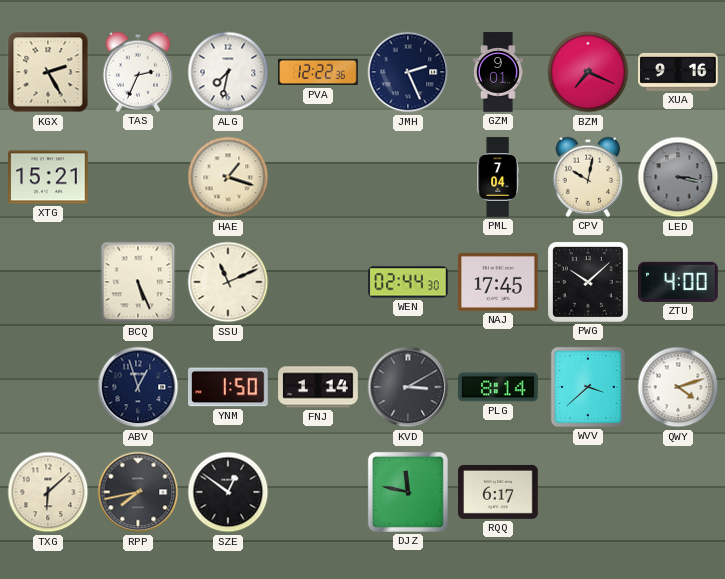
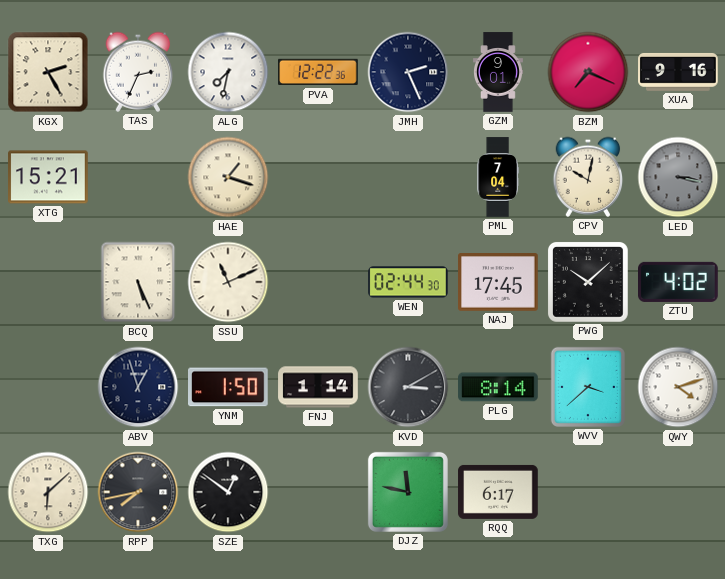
ZTU: 4:00 -> 4:02
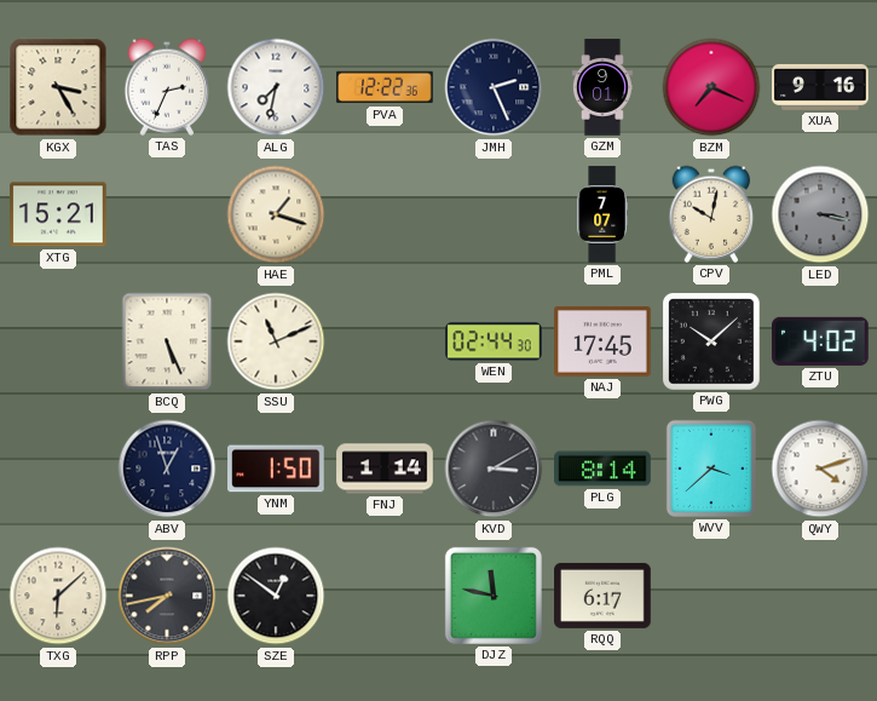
KGX: 2:25 -> 3:25
PML: 7:04 -> 7:07
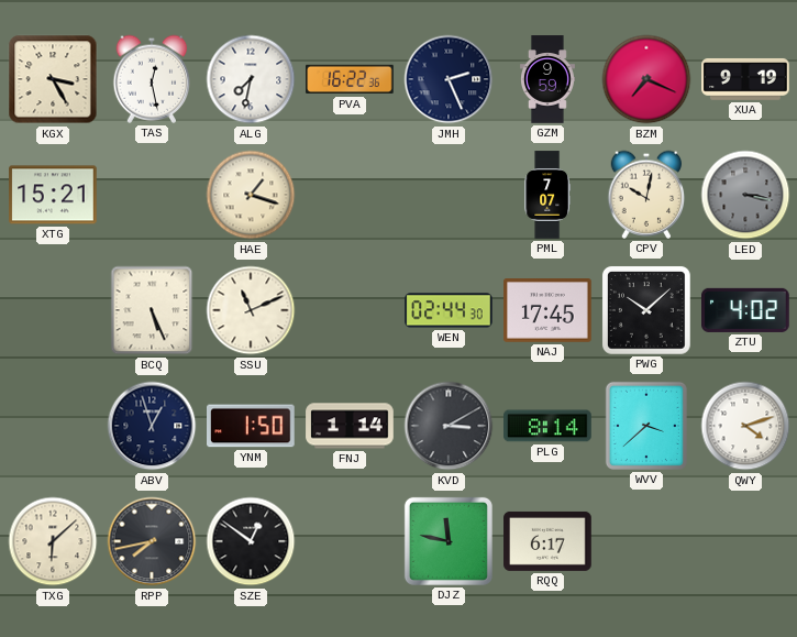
TAS: 2:34 -> 12:28
PVA: 12:22 -> 16:22
GZM: 9:01 -> 9:59
XUA: 9:16 -> 9:19
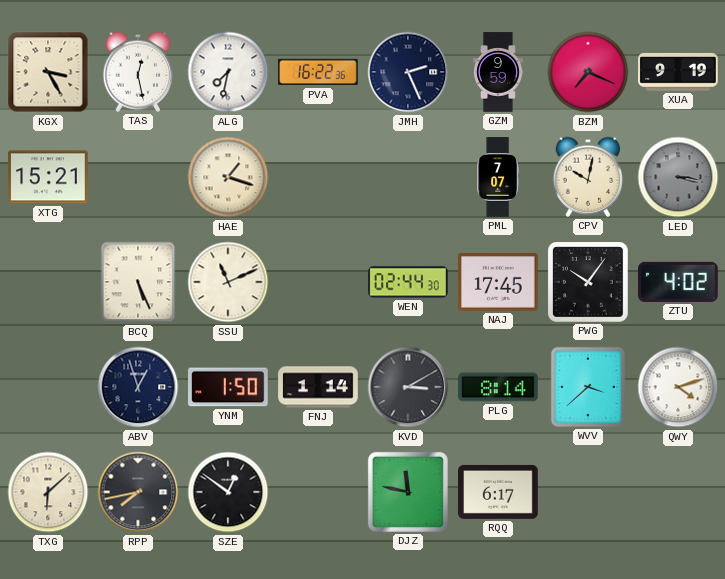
PWG: 10:08 -> 10:06
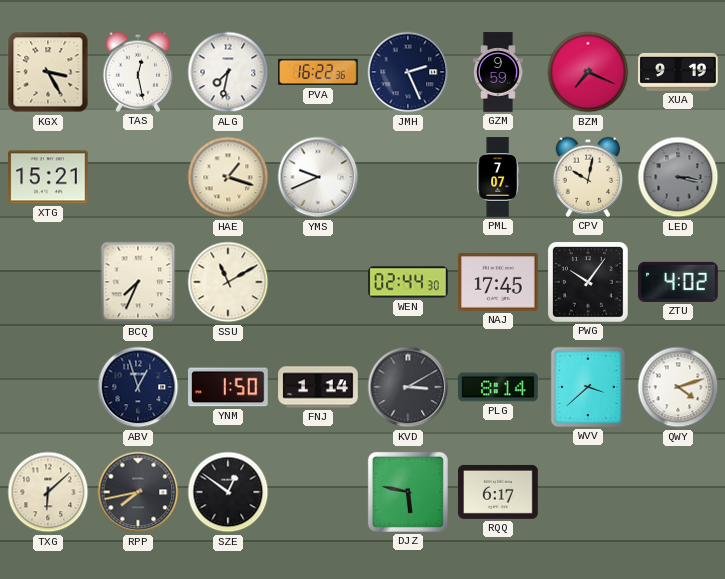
YMS: none -> 9:41
BCQ: 5:26 -> 7:34
SSU: 11:11 -> 11:10
DJZ: 11:47 -> 5:47
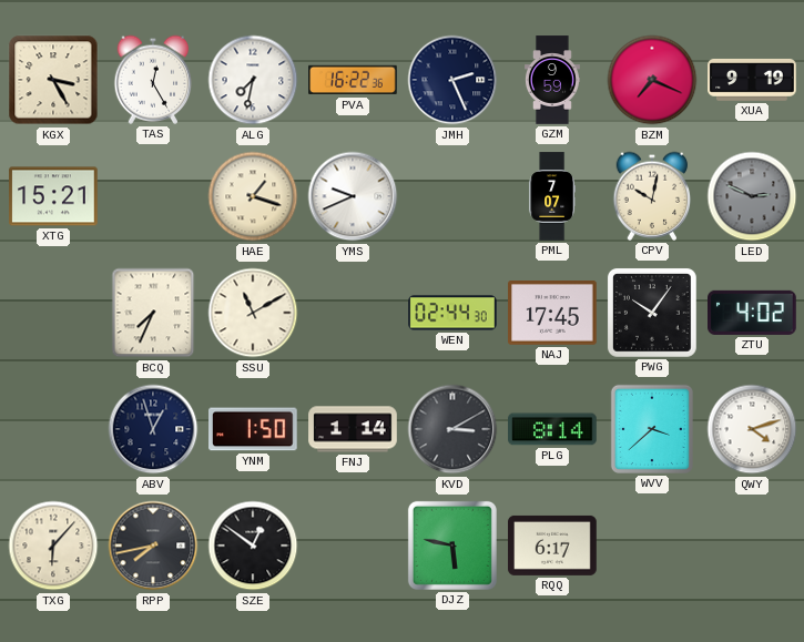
TAS: 12:28 -> 12:25
LED: 3:17 -> 2:49
TXG: 6:08 -> 6:07
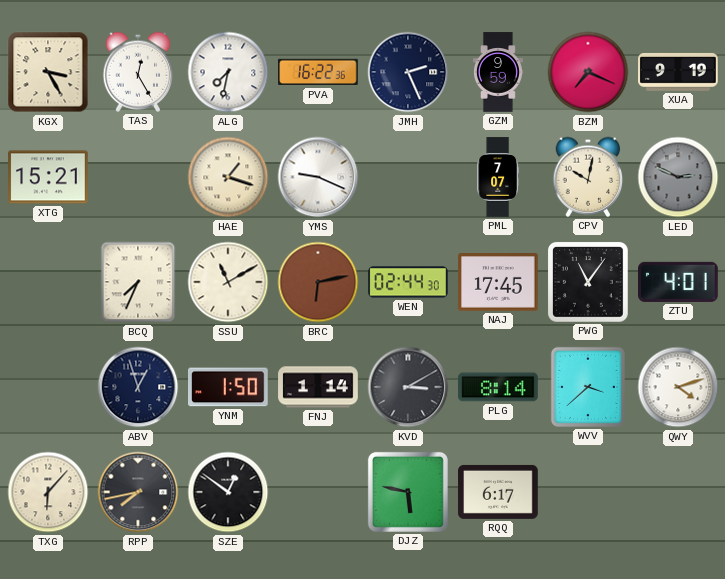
YMS: 9:41 -> 9:19
BRC: none -> 6:13
PWG: 10:06 -> 11:06
ZTU: 4:02 -> 4:01
